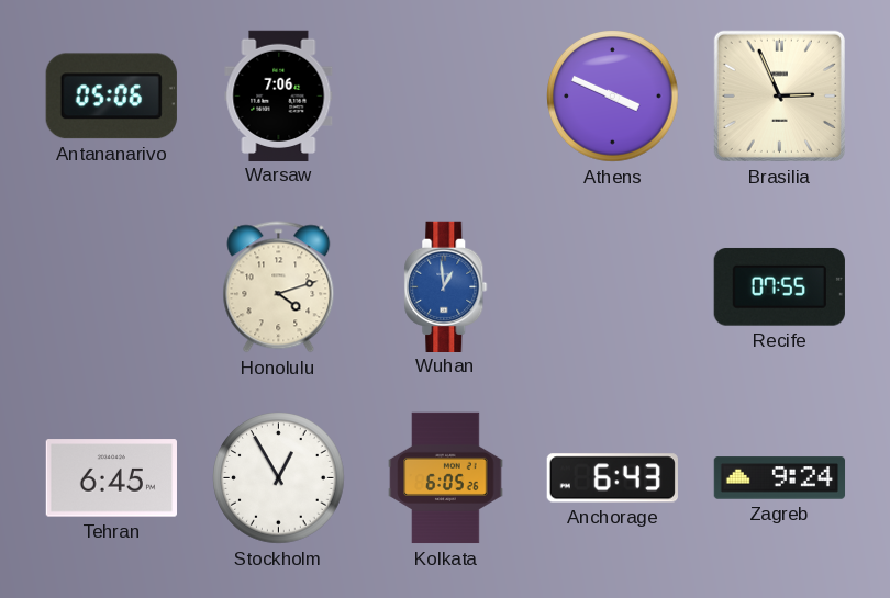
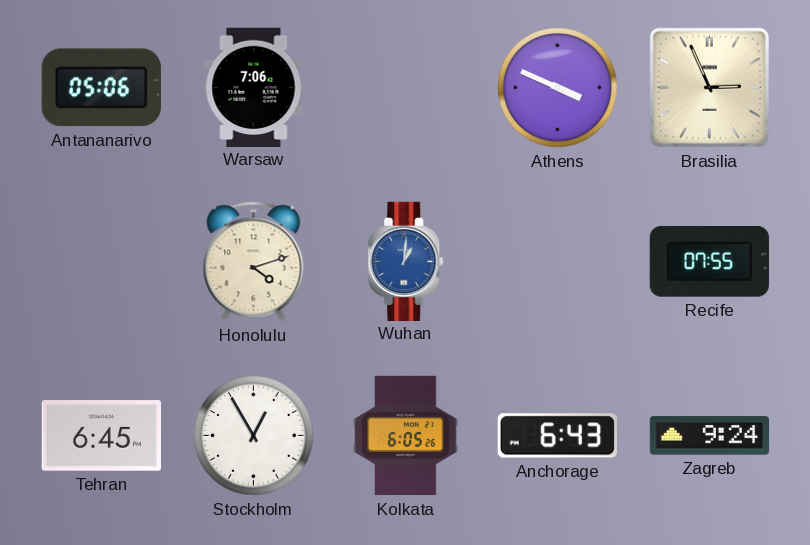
Wuhan: 12:59 -> 1:01
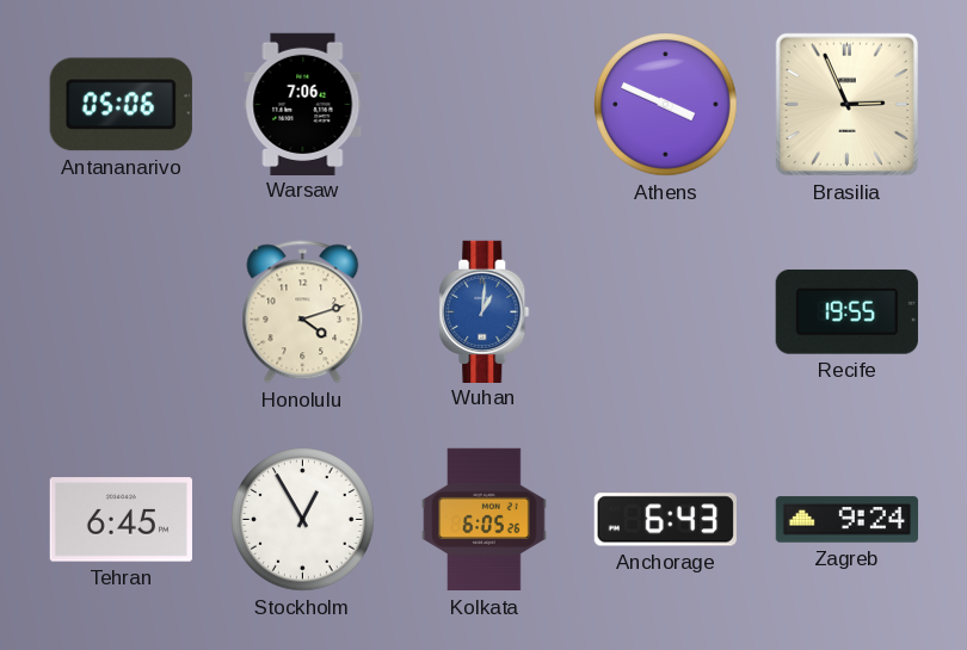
Recife: 07:55 -> 19:55
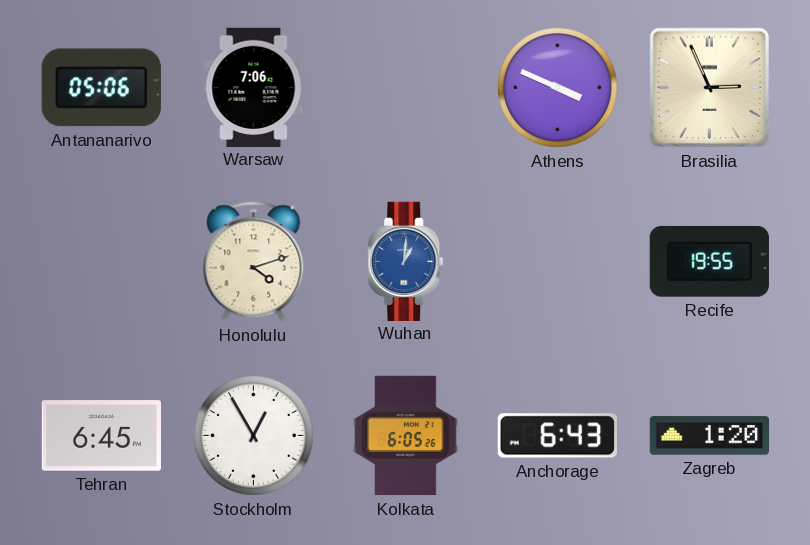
Zagreb: 9:24 -> 1:20
